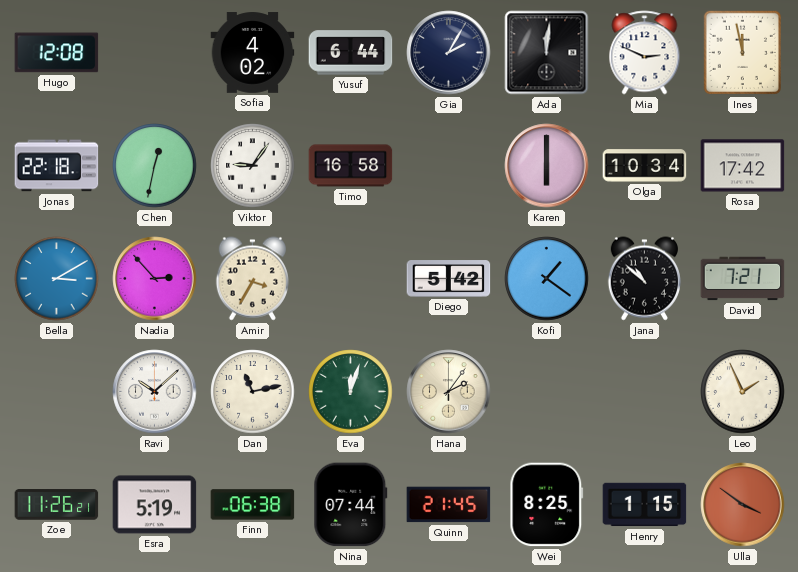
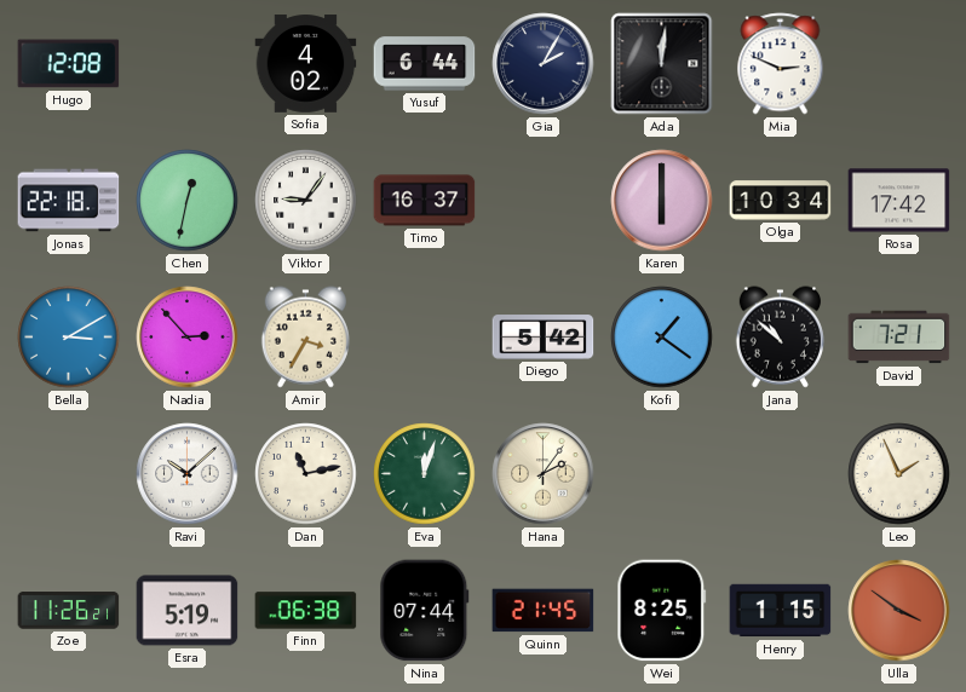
Ines: 11:58 -> none
Timo: 16:58 -> 16:37
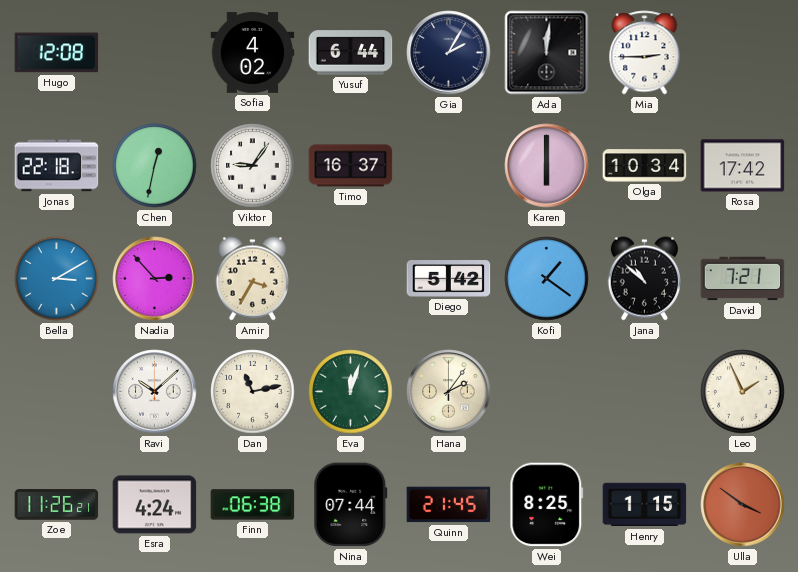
Mia: 2:49 -> 2:45
Esra: 5:19 -> 4:24
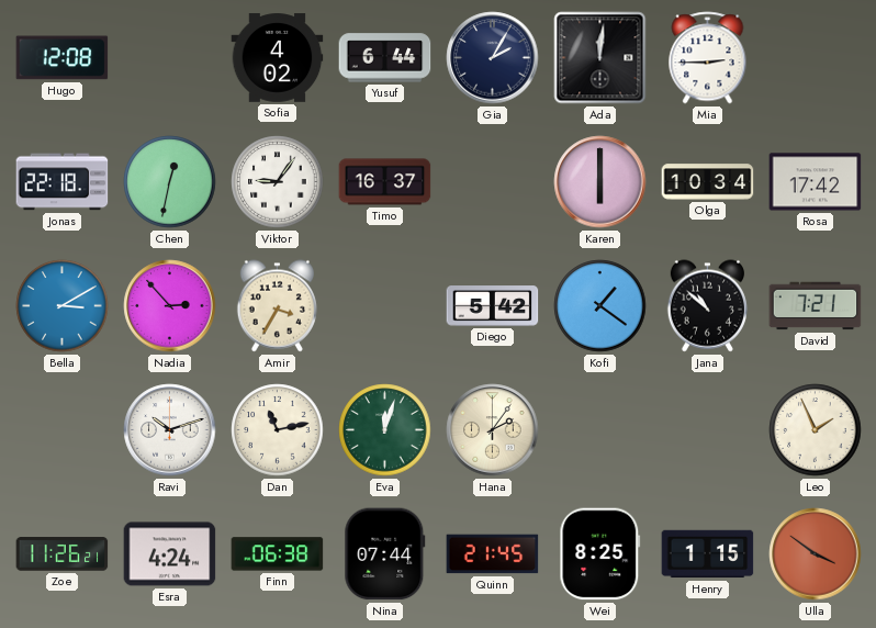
Ravi: 10:08 -> 10:12
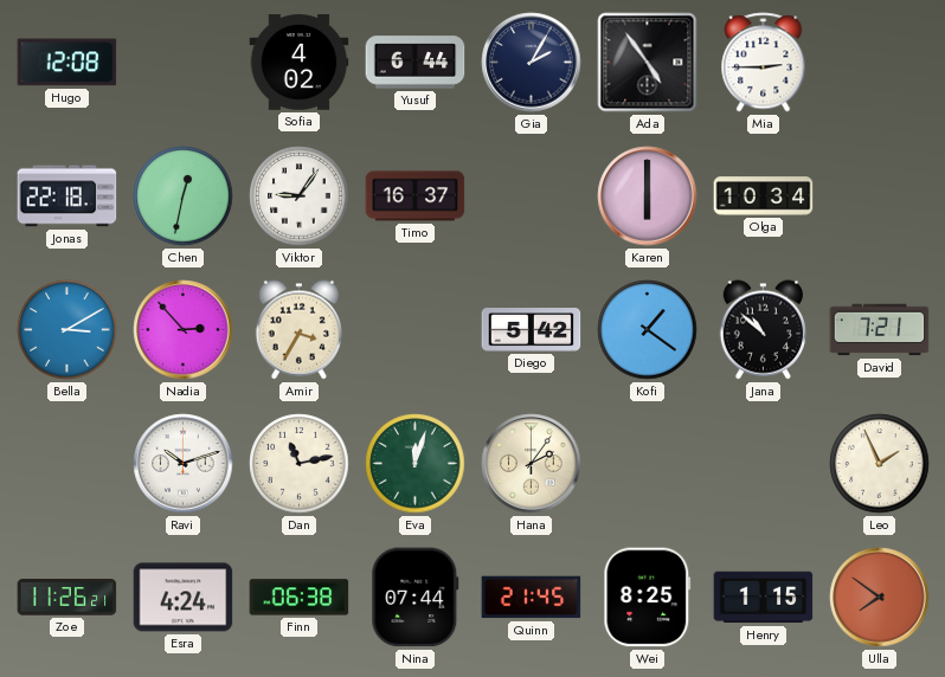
Ada: 12:01 -> 4:54
Rosa: 17:42 -> none
Ulla: 3:51 -> 7:51
